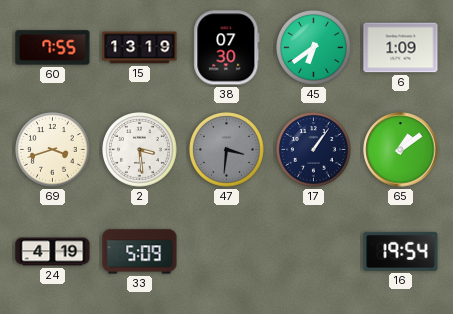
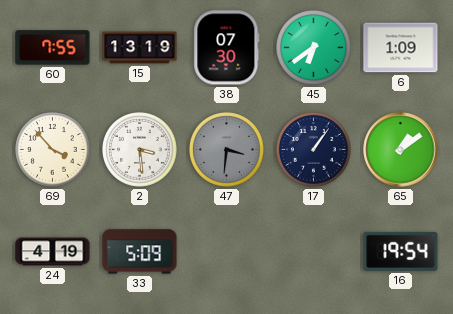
69: 3:42 -> 3:53
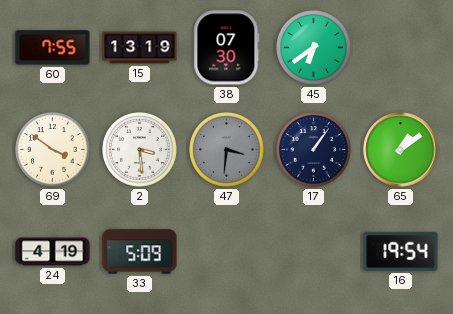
6: 1:09 -> none
69: 3:53 -> 3:51
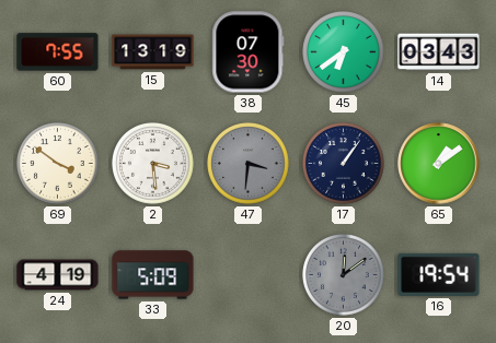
14: none -> 03:43
20: none -> 12:09
